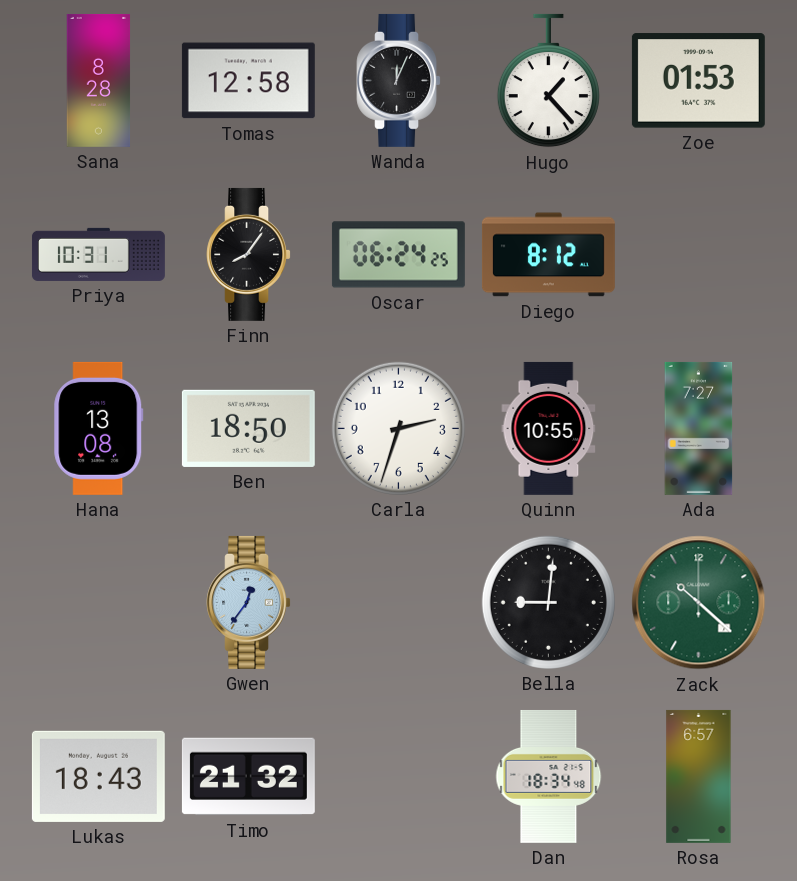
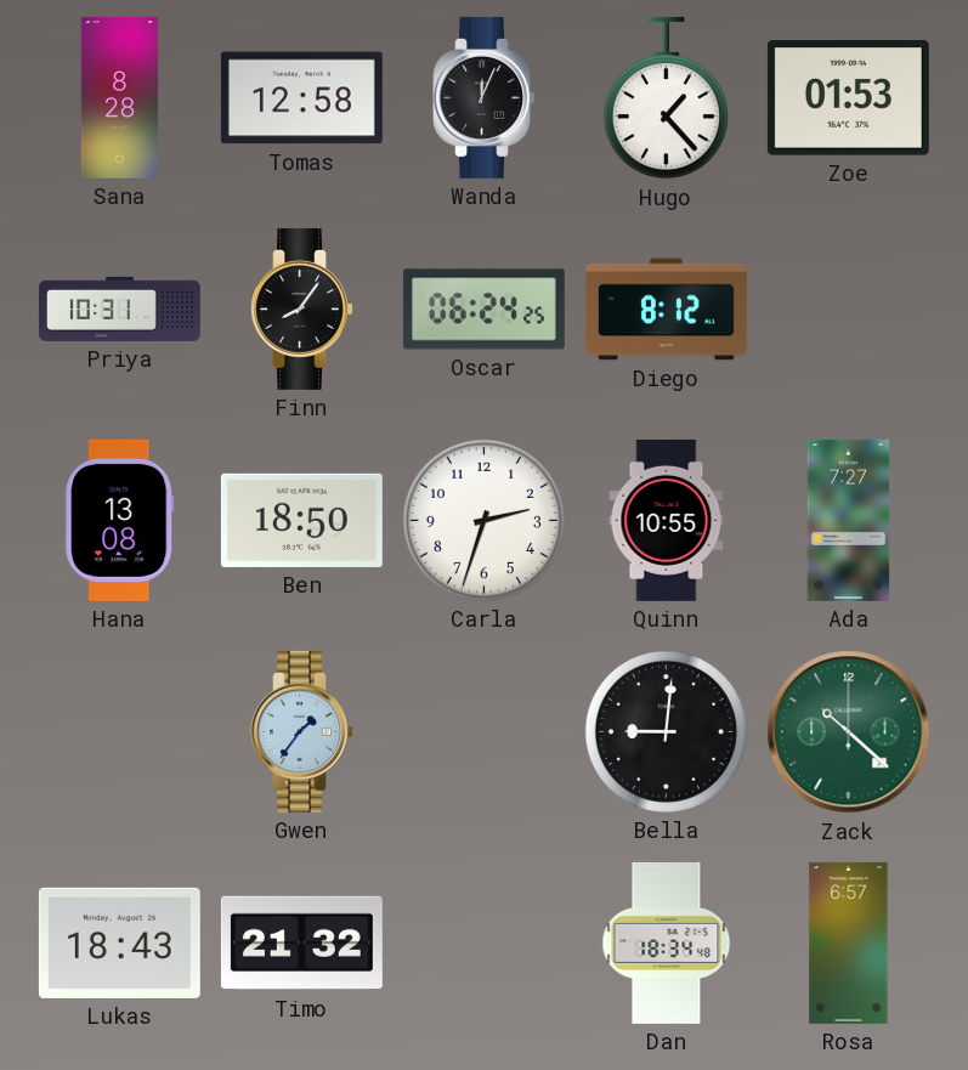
Gwen: 12:36 -> 1:36
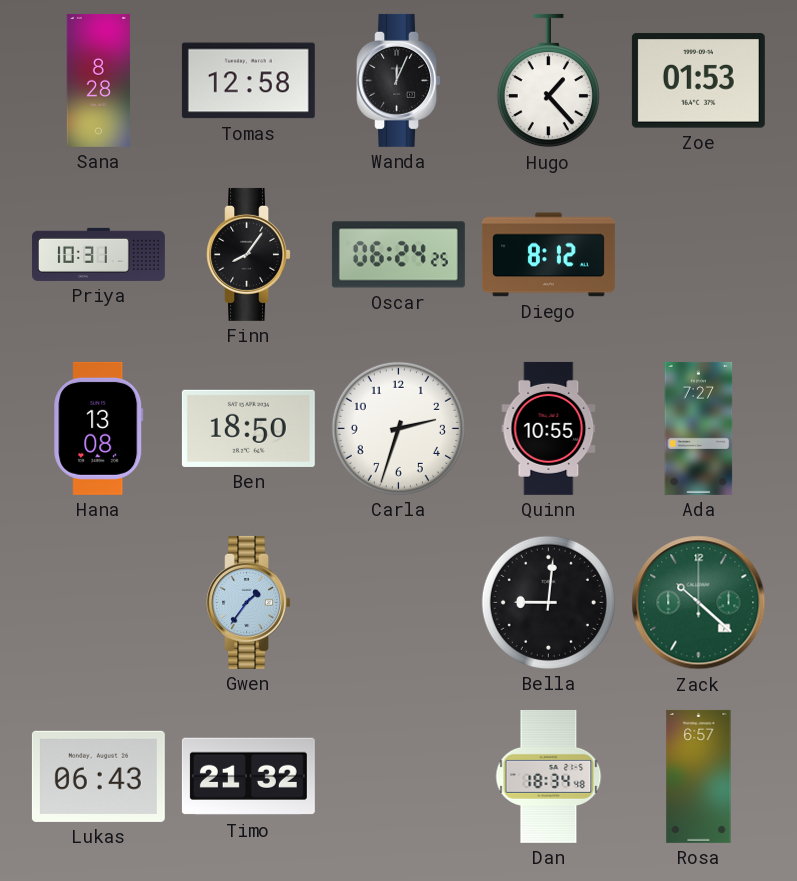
Lukas: 18:43 -> 06:43
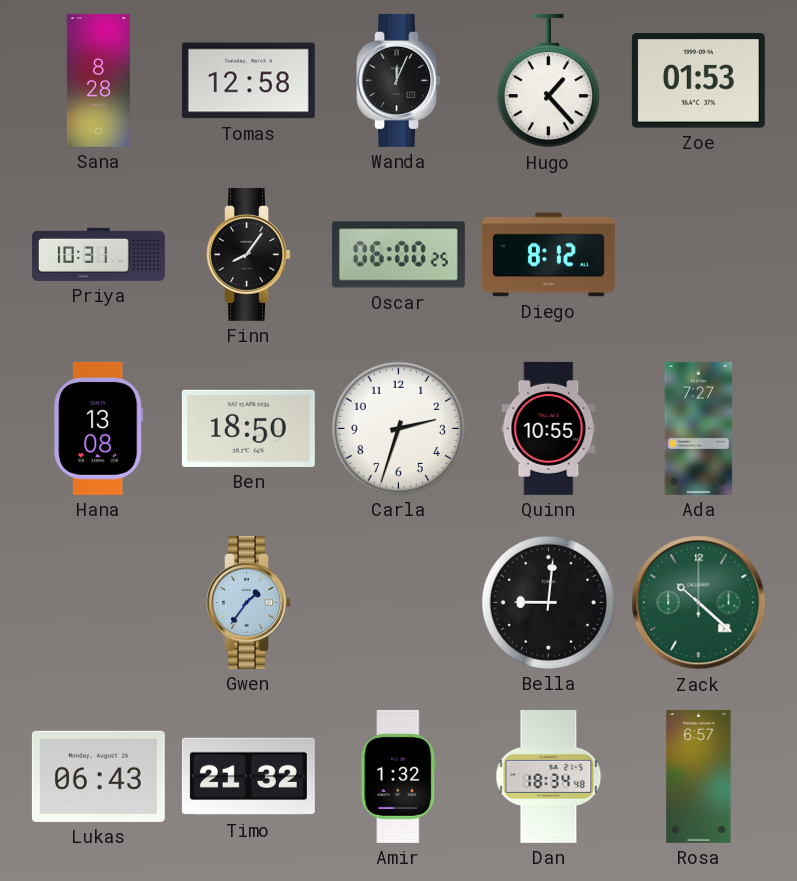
Oscar: 06:24 -> 06:00
Amir: none -> 1:32
